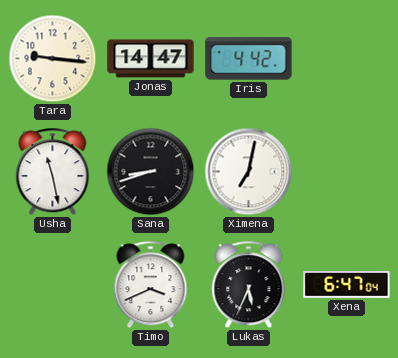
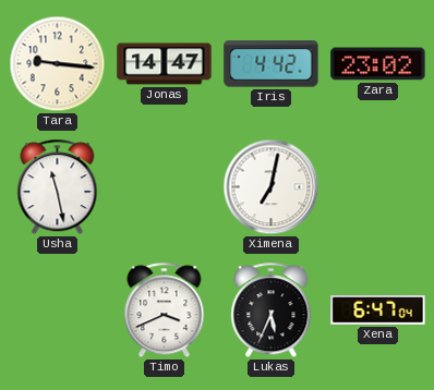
Zara: none -> 23:02
Sana: 8:42 -> none
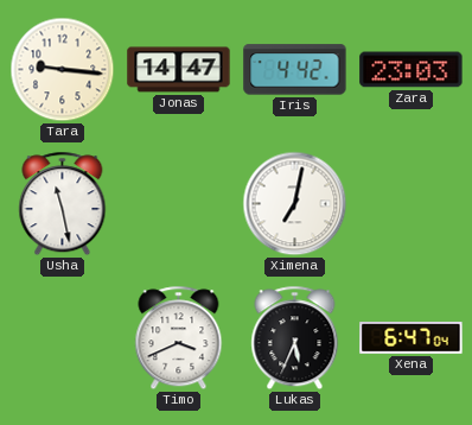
Zara: 23:02 -> 23:03
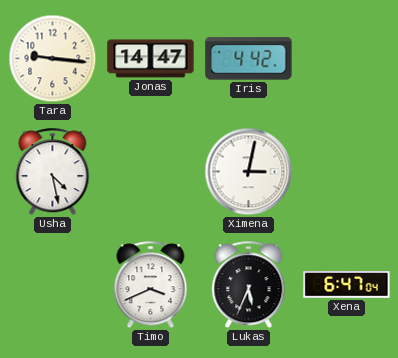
Zara: 23:03 -> none
Usha: 11:28 -> 4:28
Ximena: 7:02 -> 3:02
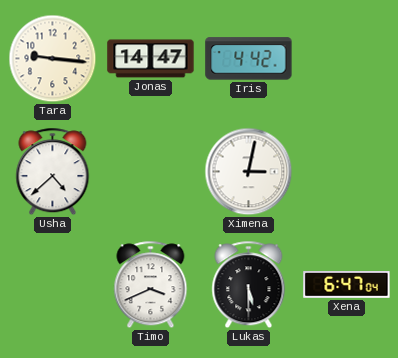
Usha: 4:28 -> 4:38
Lukas: 5:34 -> 5:30
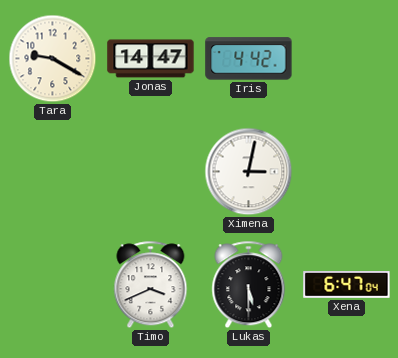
Tara: 9:16 -> 9:20
Usha: 4:38 -> none
